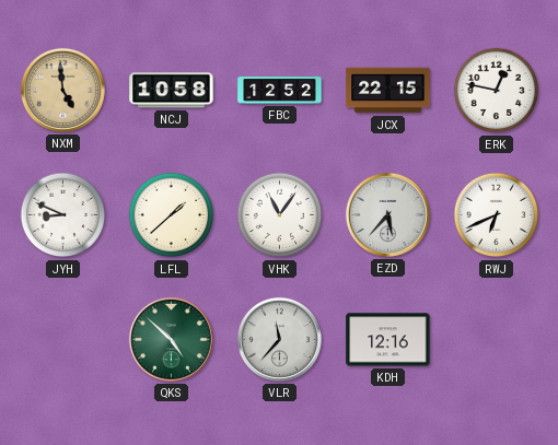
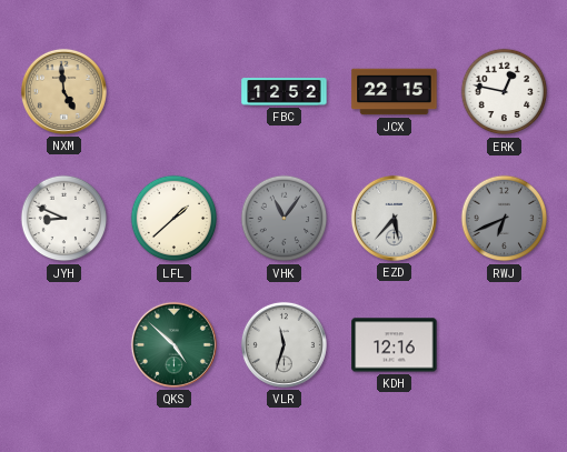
NCJ: 10:58 -> none
VHK dial: white -> grey
RWJ dial: white -> grey
VLR: 11:37 -> 11:33
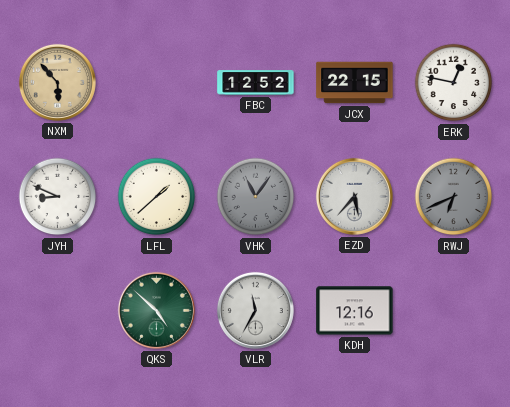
NXM: 4:59 -> 5:53
VLR: 11:33 -> 11:35
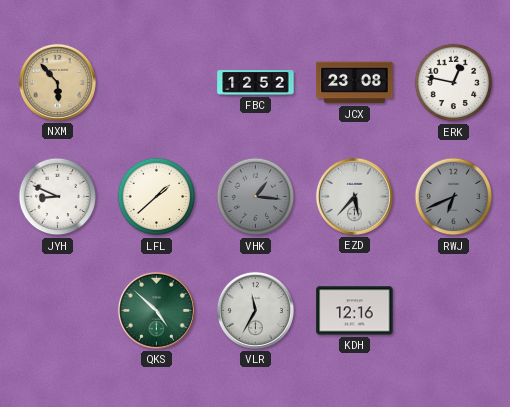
JCX: 22:15 -> 23:08
VHK: 11:06 -> 1:16
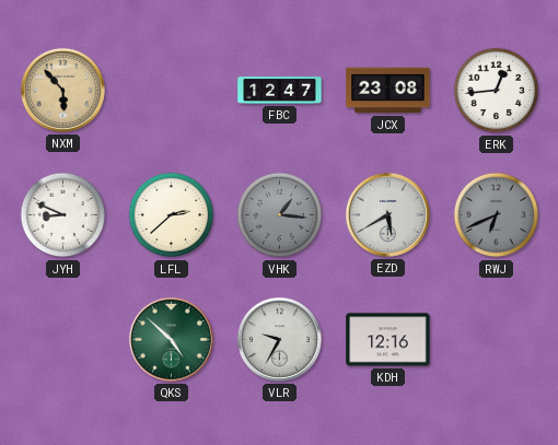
FBC: 12:52 -> 12:47
ERK: 12:47 -> 12:44
LFL: 1:38 -> 2:38
EZD: 5:37 -> 5:40
VLR: 11:35 -> 9:35
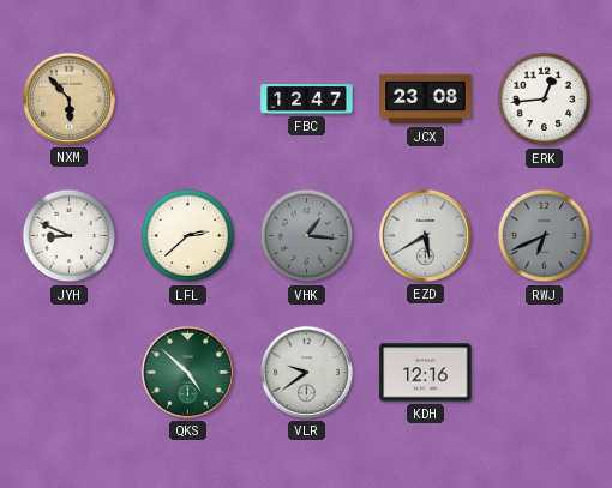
VLR: 9:35 -> 9:39
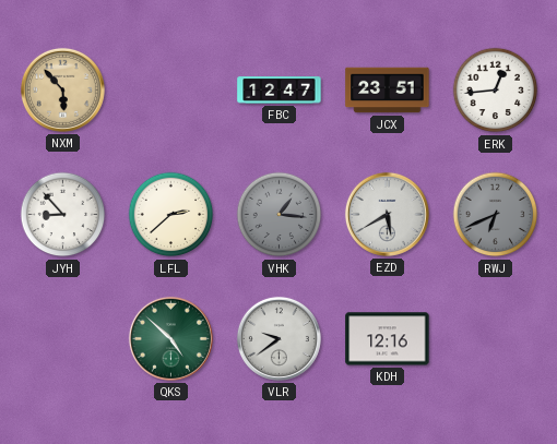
JCX: 23:08 -> 23:51
JYH: 8:49 -> 8:53
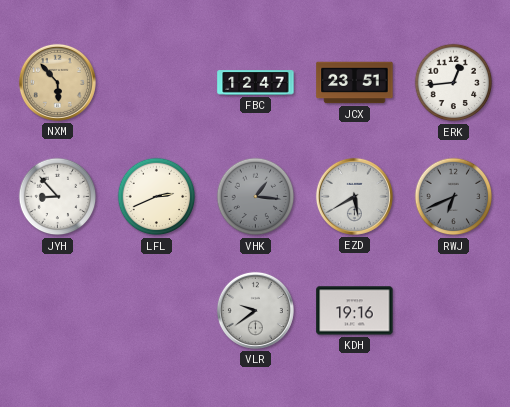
LFL: 2:38 -> 2:41
QKS: 4:52 -> none
KDH: 12:16 -> 19:16
